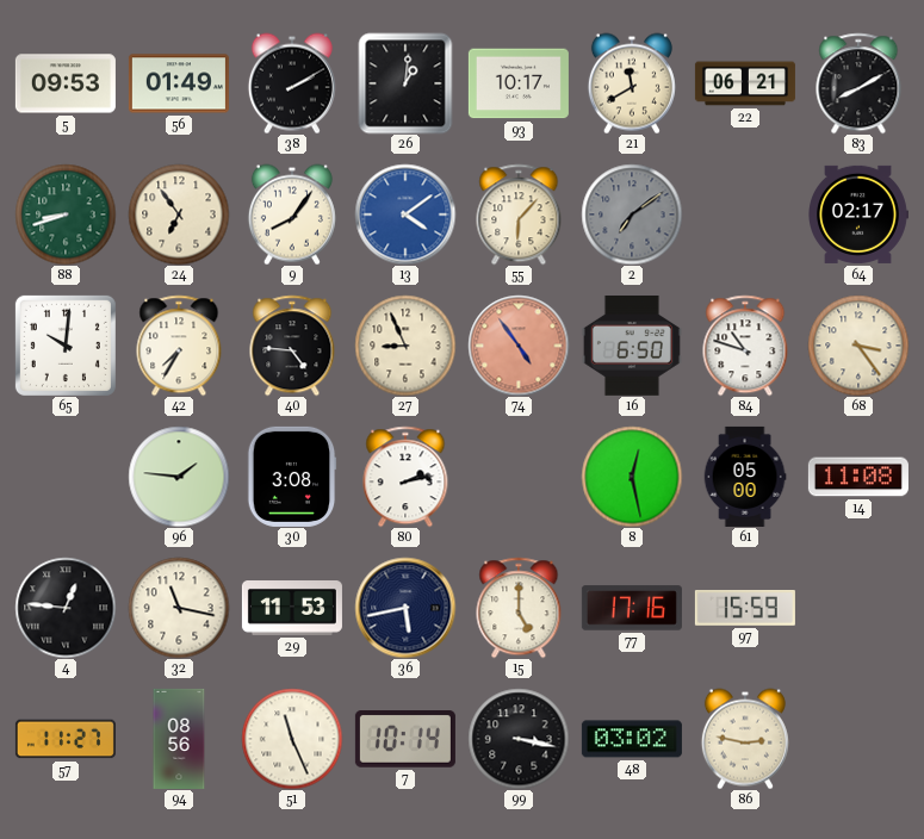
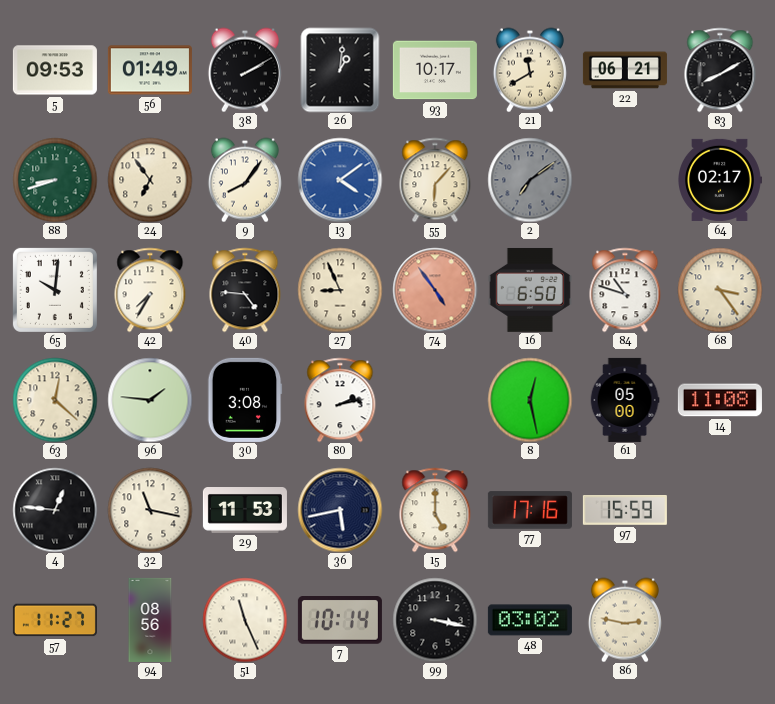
63: none -> 12:22
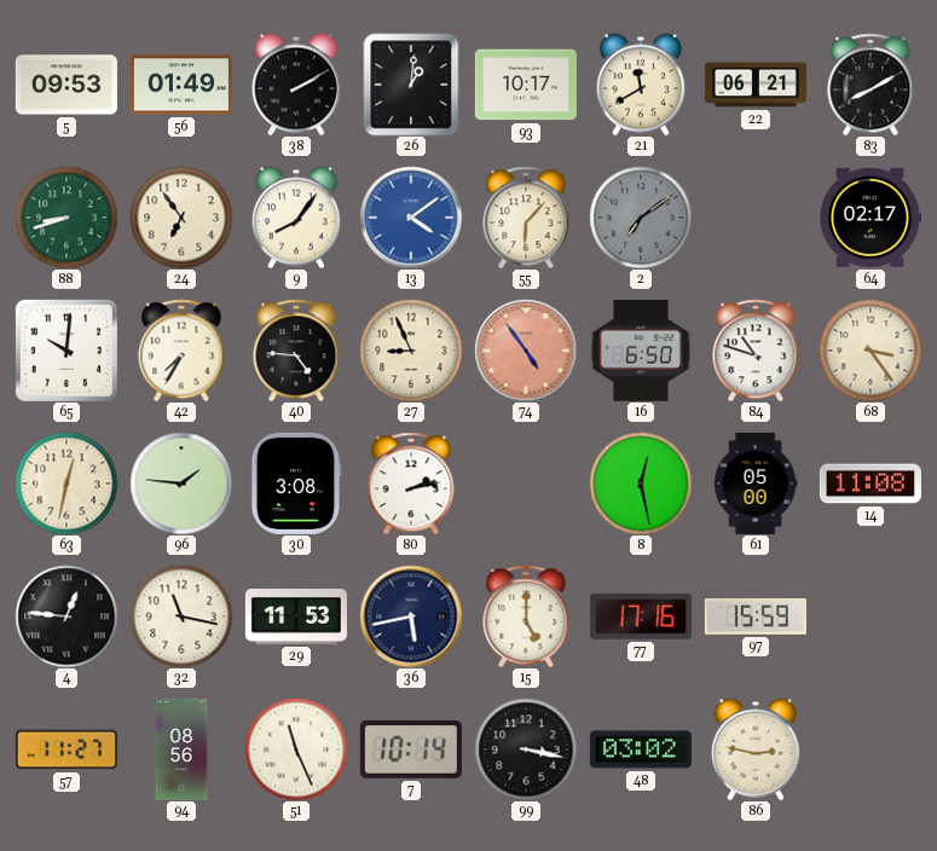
63: 12:22 -> 12:32
